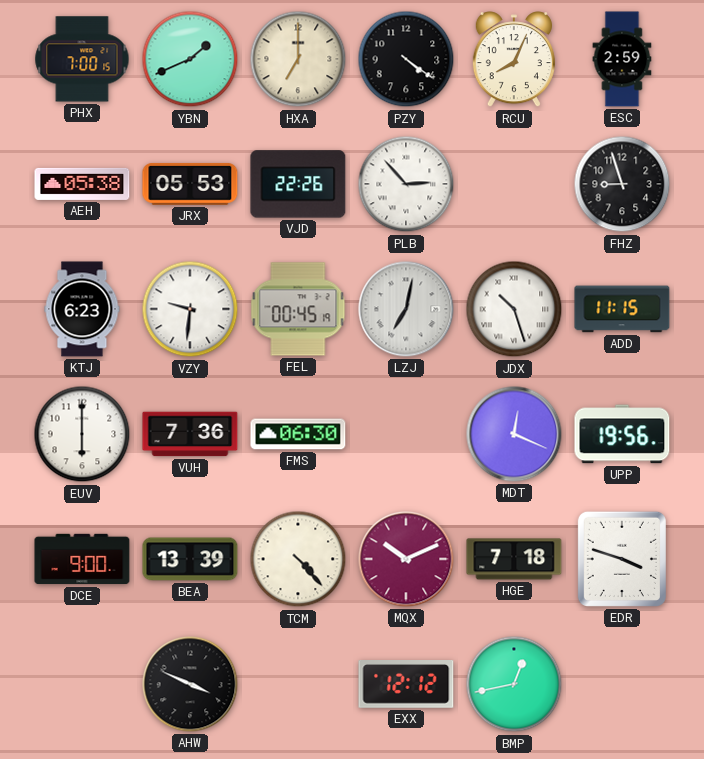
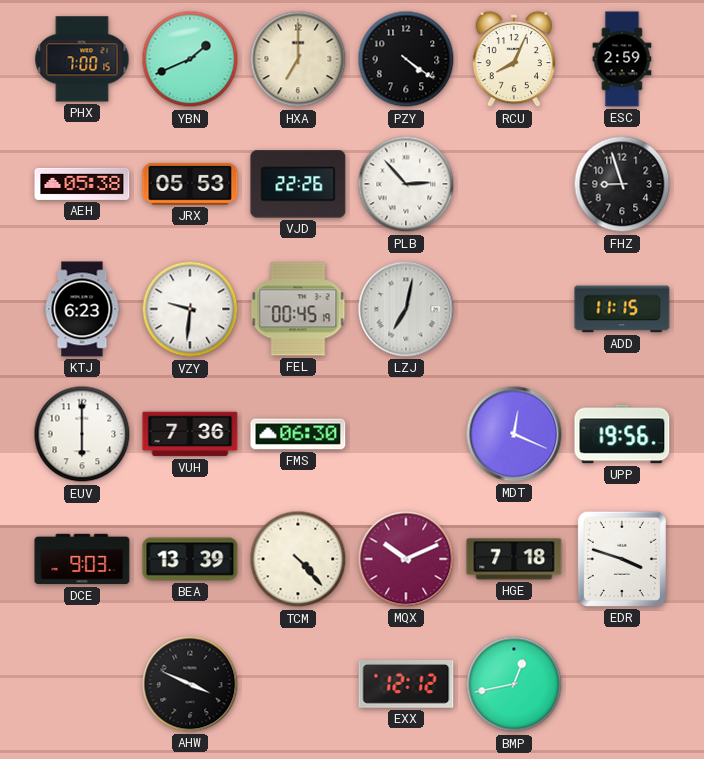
JDX: 10:27 -> none
DCE: 9:00 -> 9:03
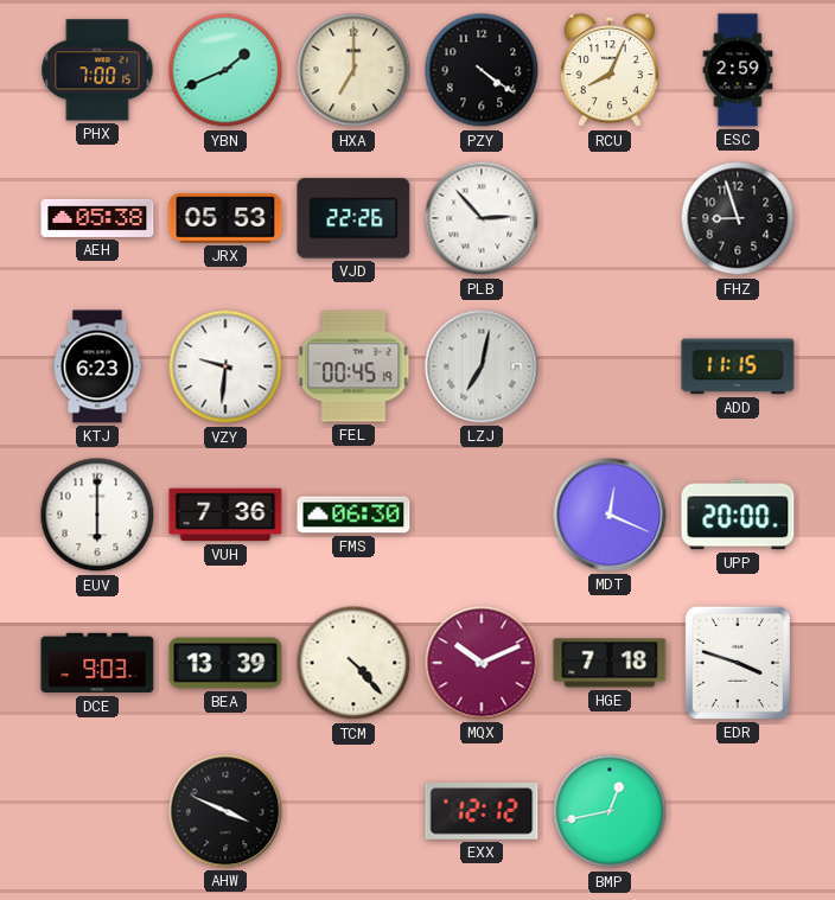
UPP: 19:56 -> 20:00
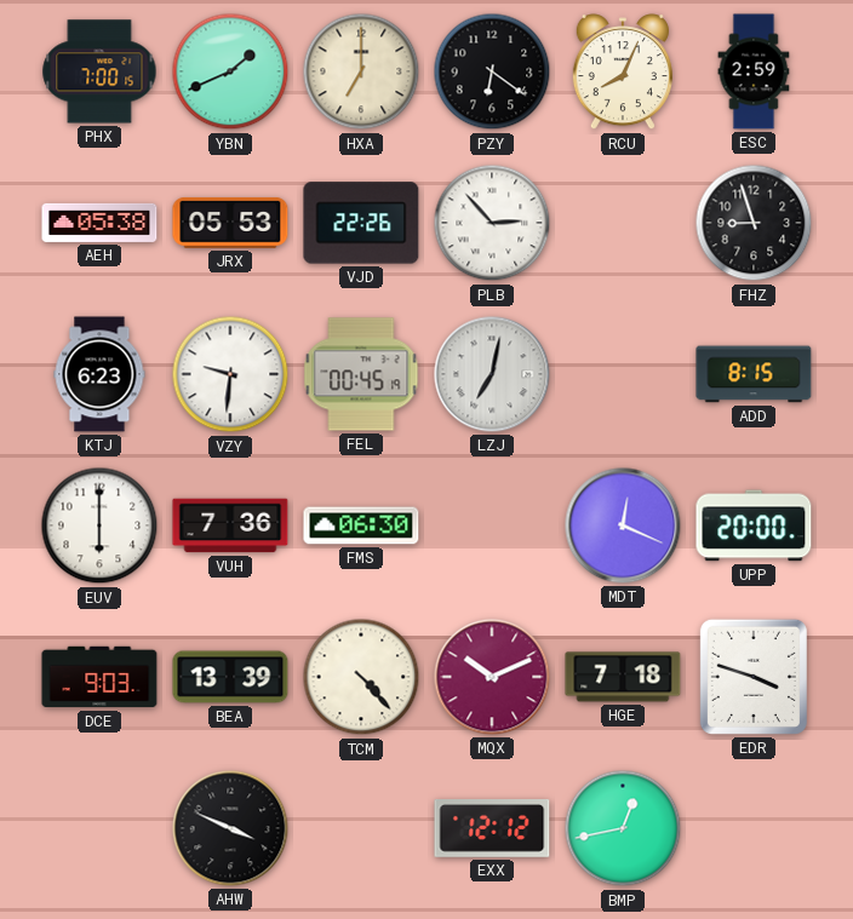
PZY: 4:21 -> 6:21
ADD: 11:15 -> 8:15
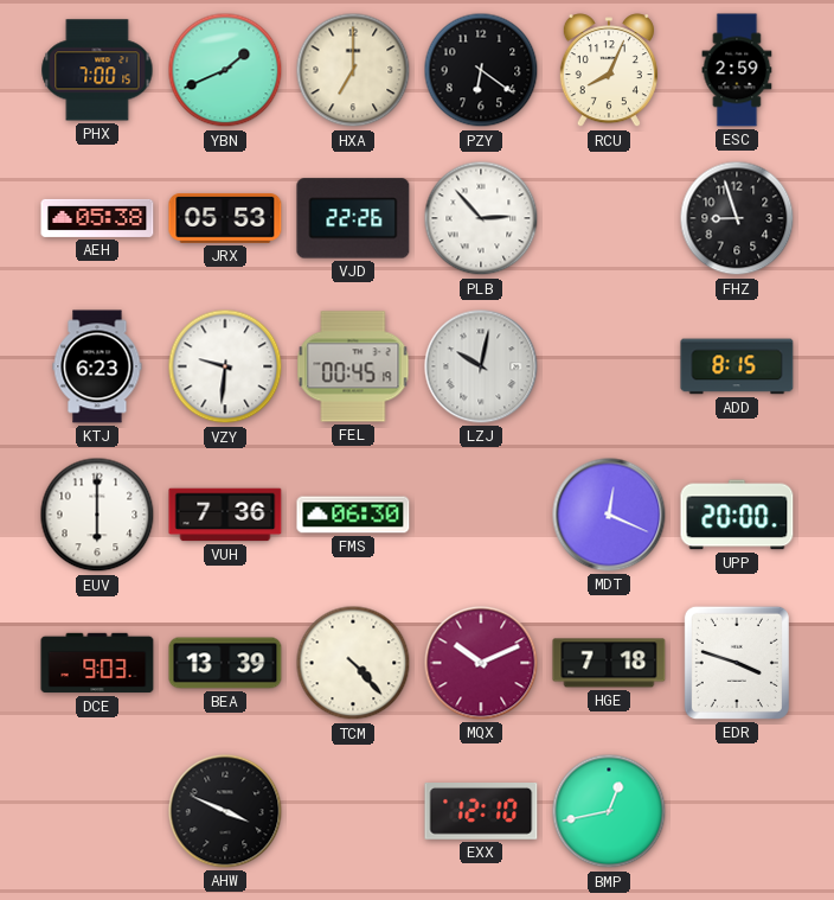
LZJ: 7:02 -> 10:02
EXX: 12:12 -> 12:10
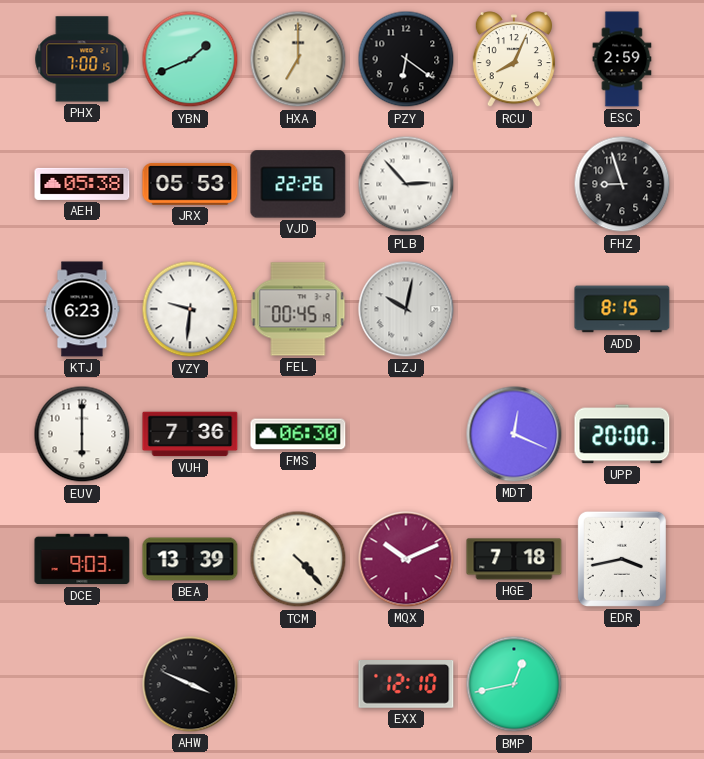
EDR: 3:48 -> 3:43
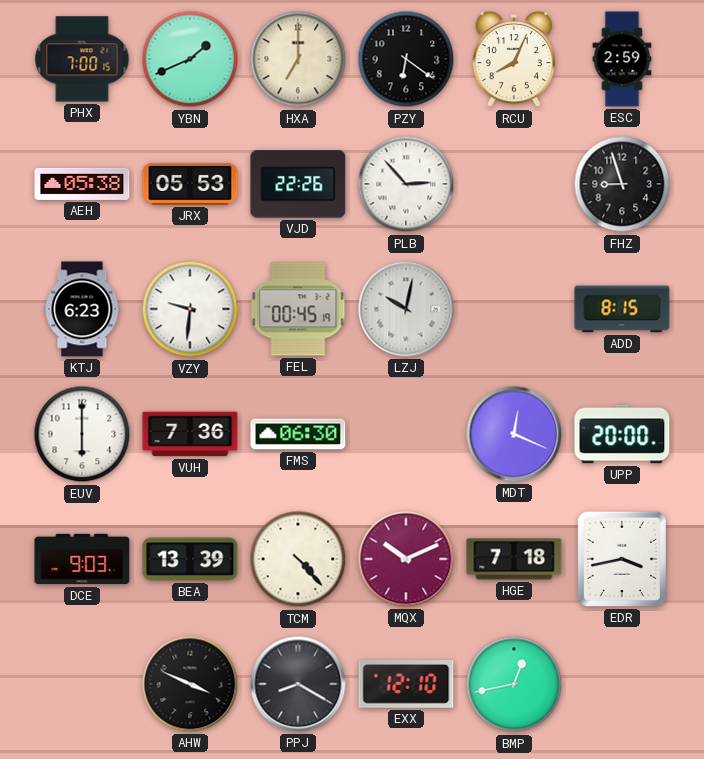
PPJ: none -> 8:20
